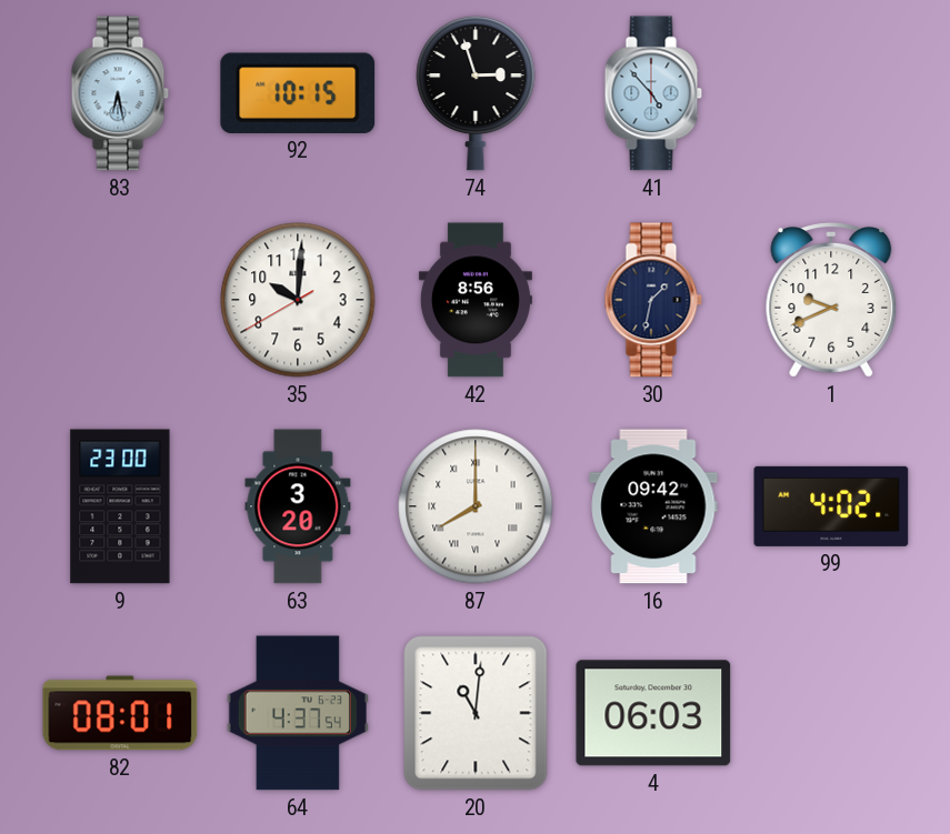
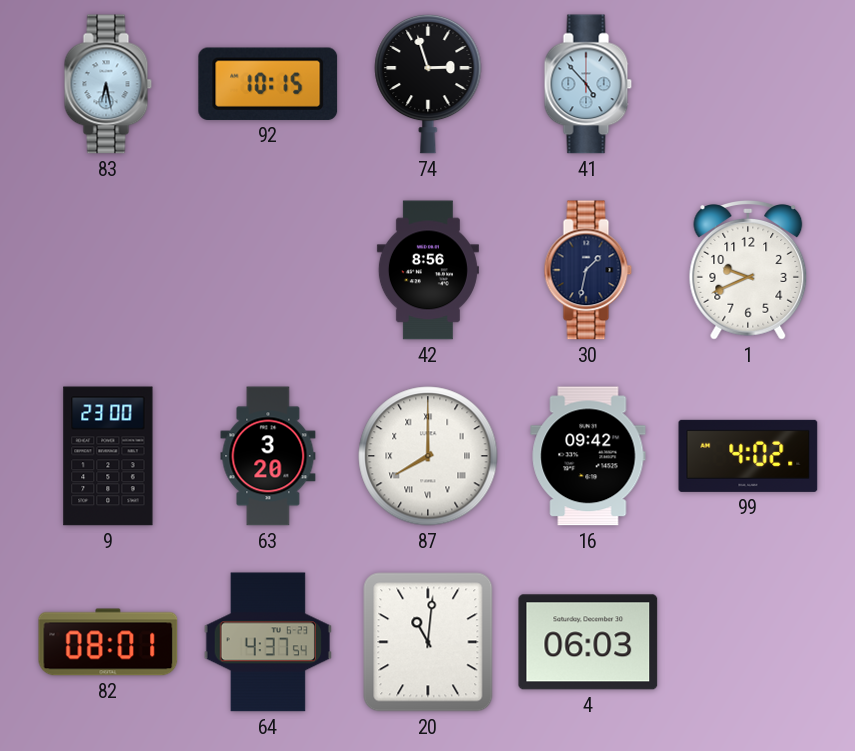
35: 10:00 -> none
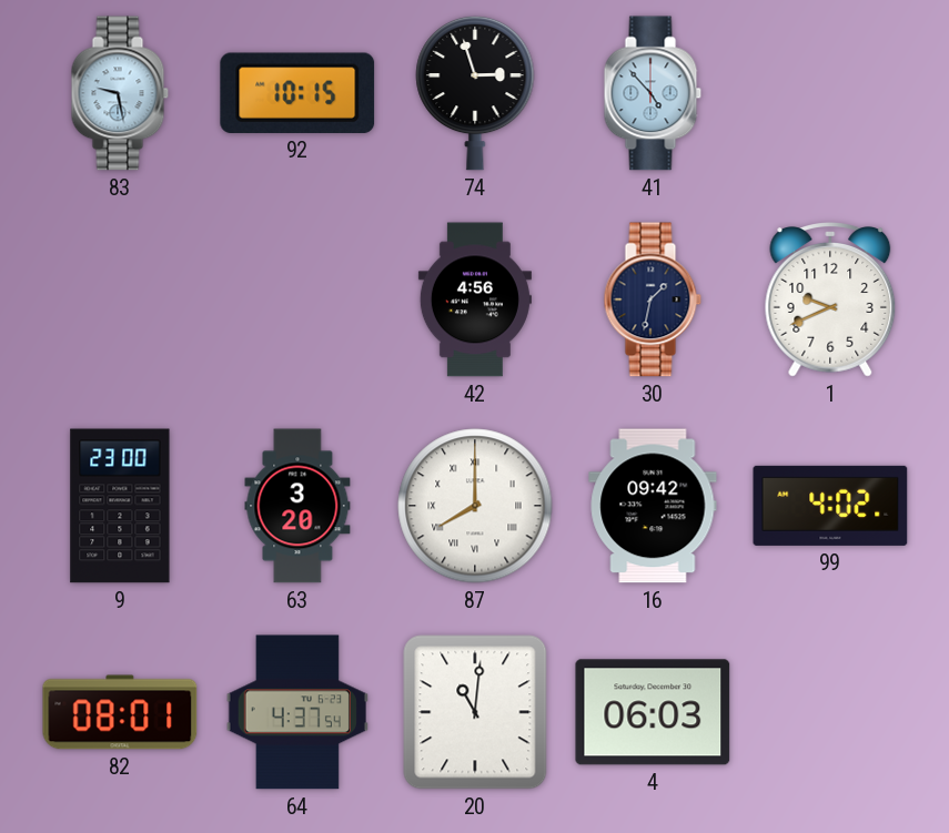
83: 6:28 -> 9:28
42: 8:56 -> 4:56
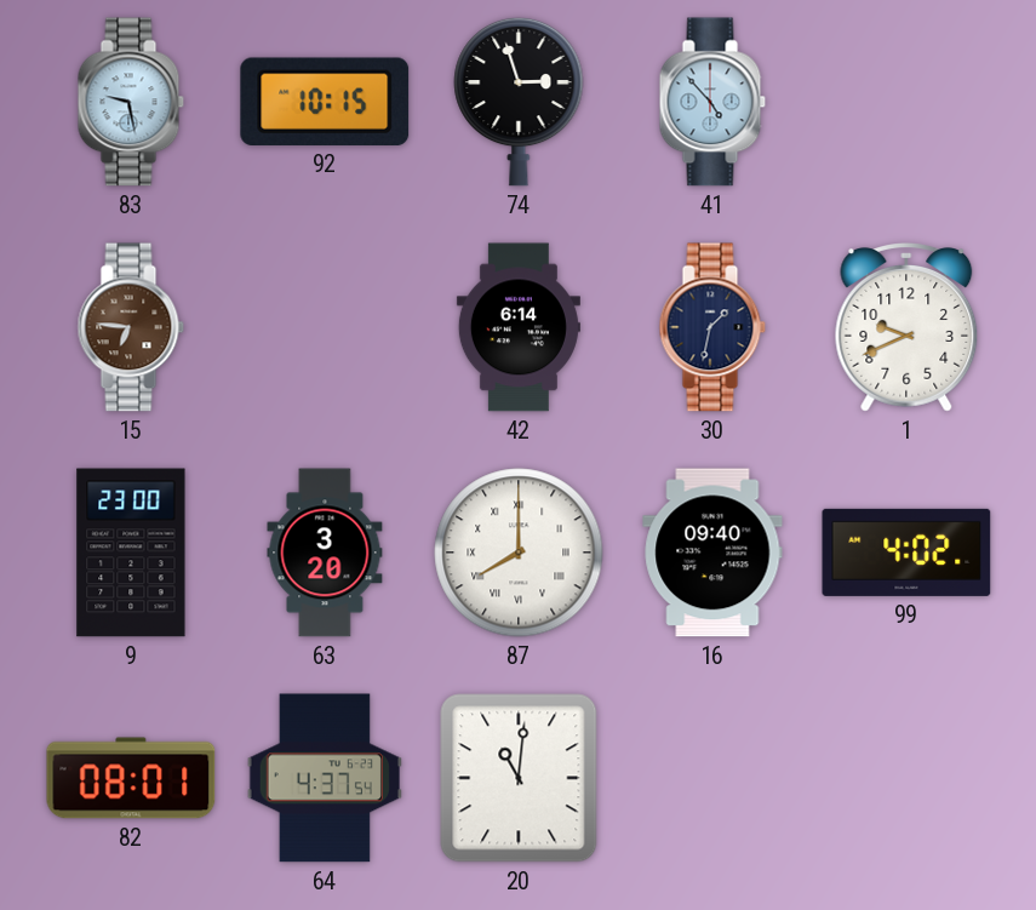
15: none -> 6:46
42: 4:56 -> 6:14
16: 09:42 -> 09:40
4: 06:03 -> none
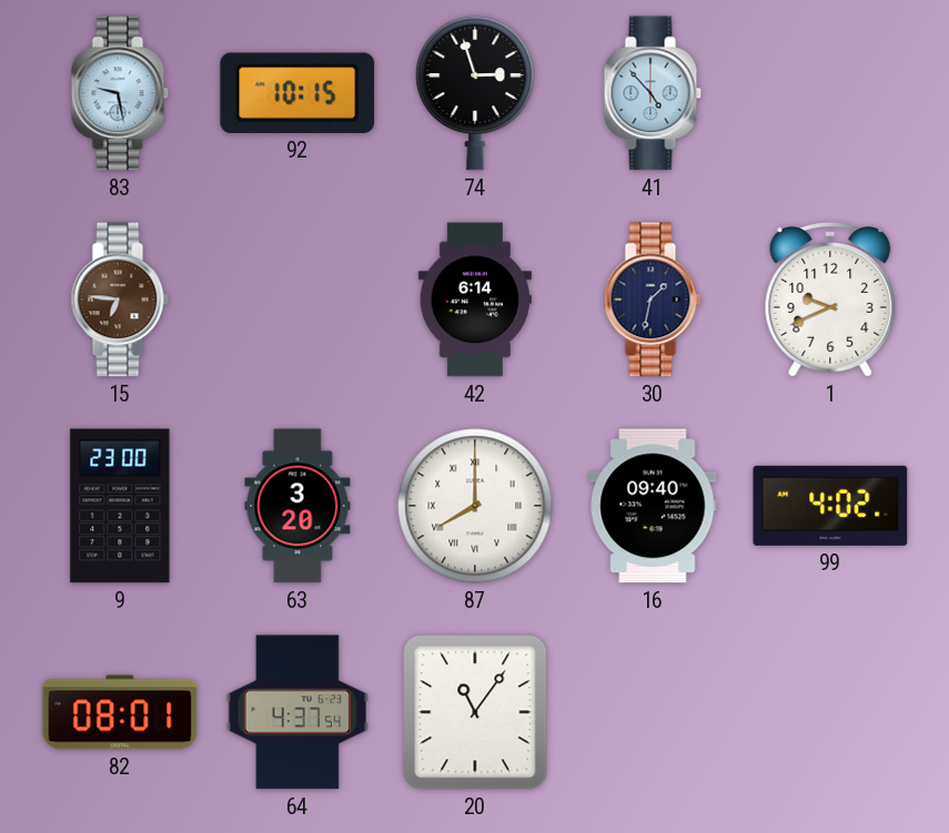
20: 11:01 -> 11:06
